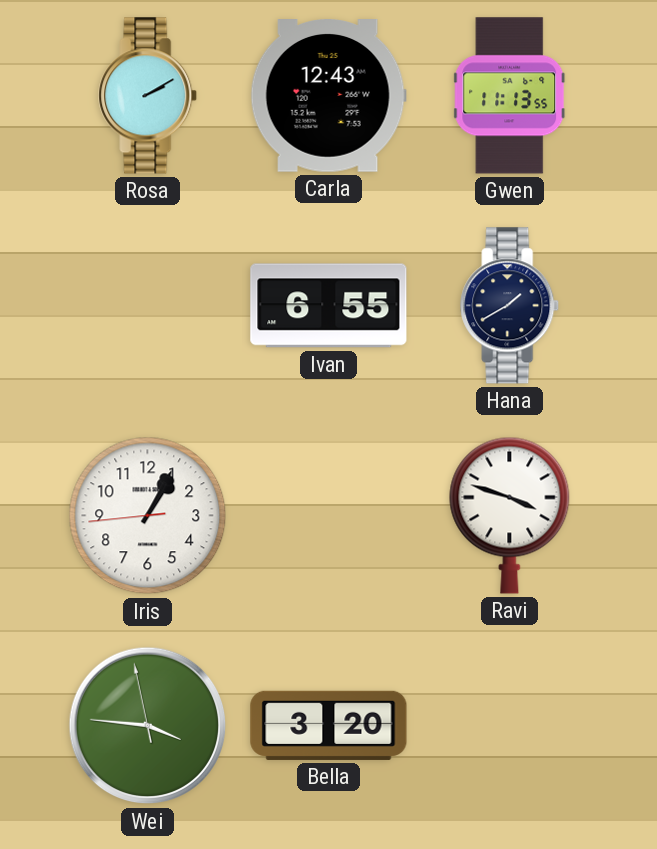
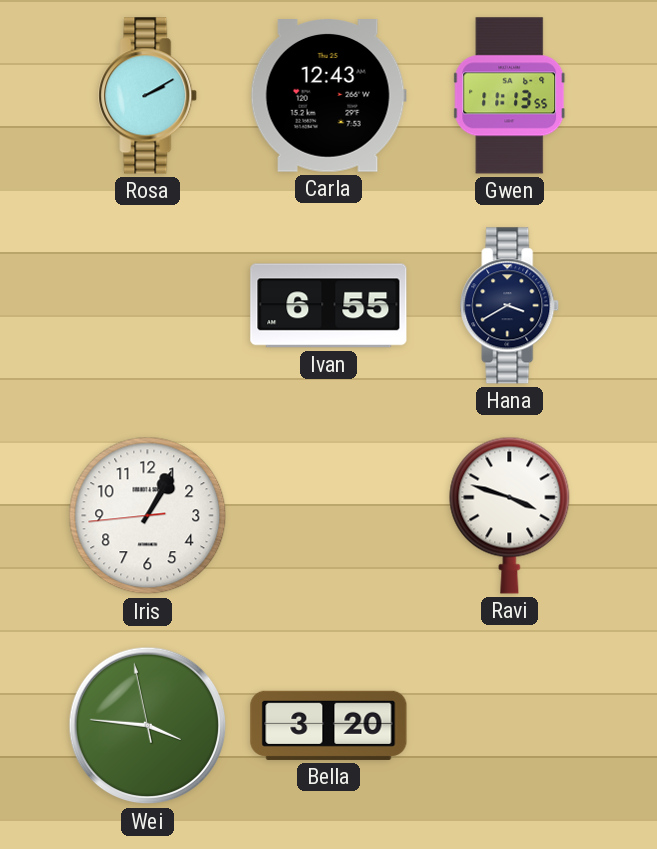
Hana: 1:40 -> 3:40
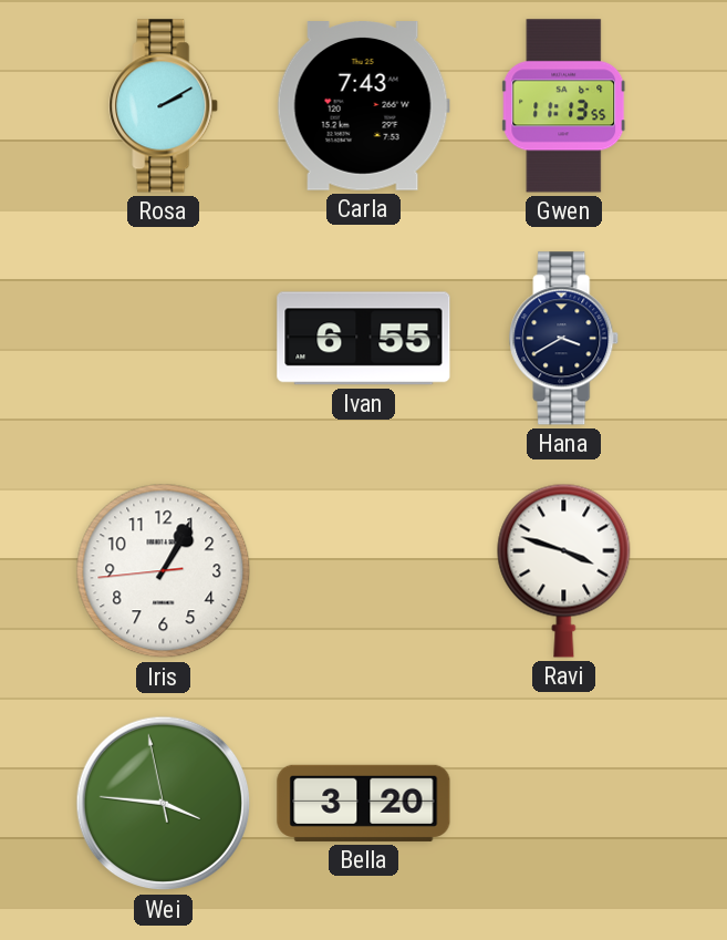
Carla: 12:43 -> 7:43
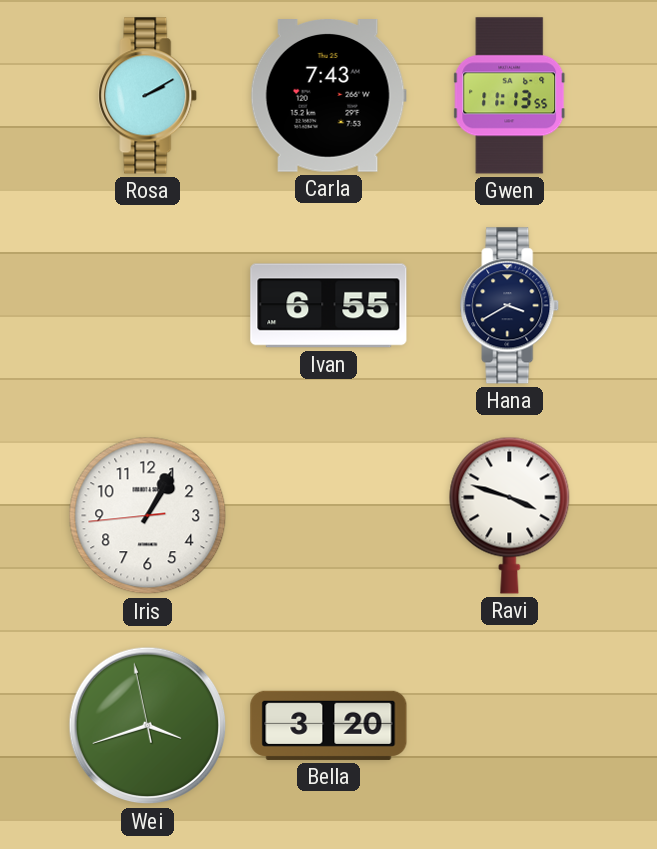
Wei: 3:45 -> 3:41
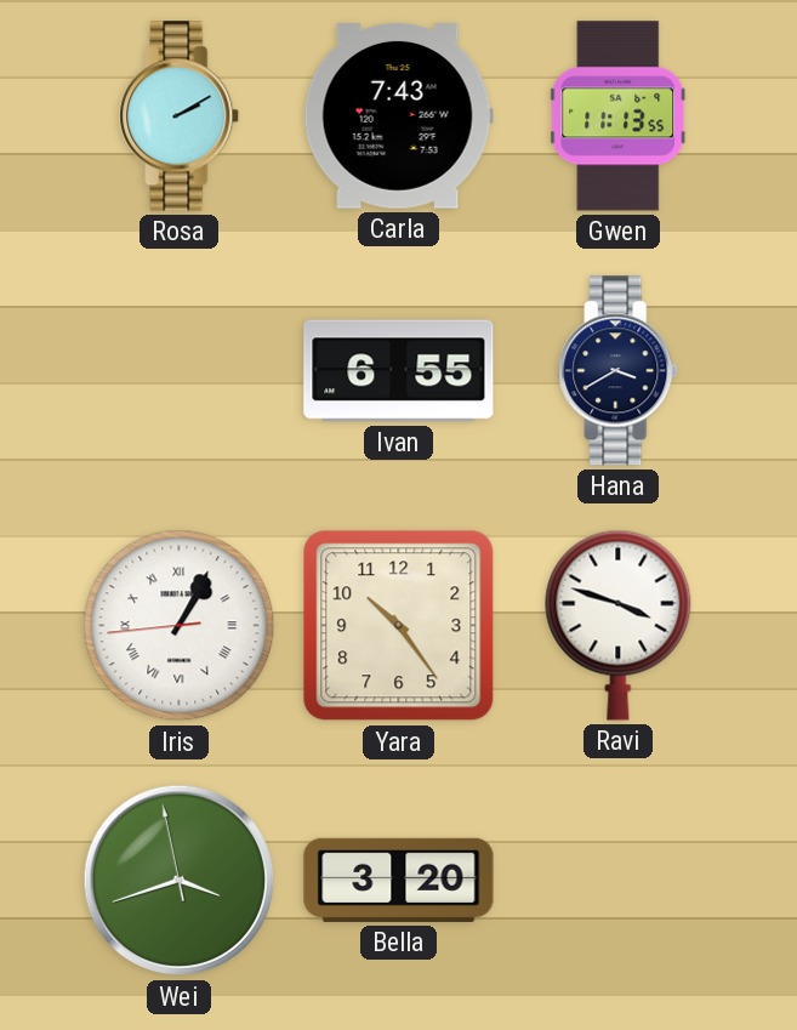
Iris numerals: Arabic -> Roman
Yara: none -> 10:24
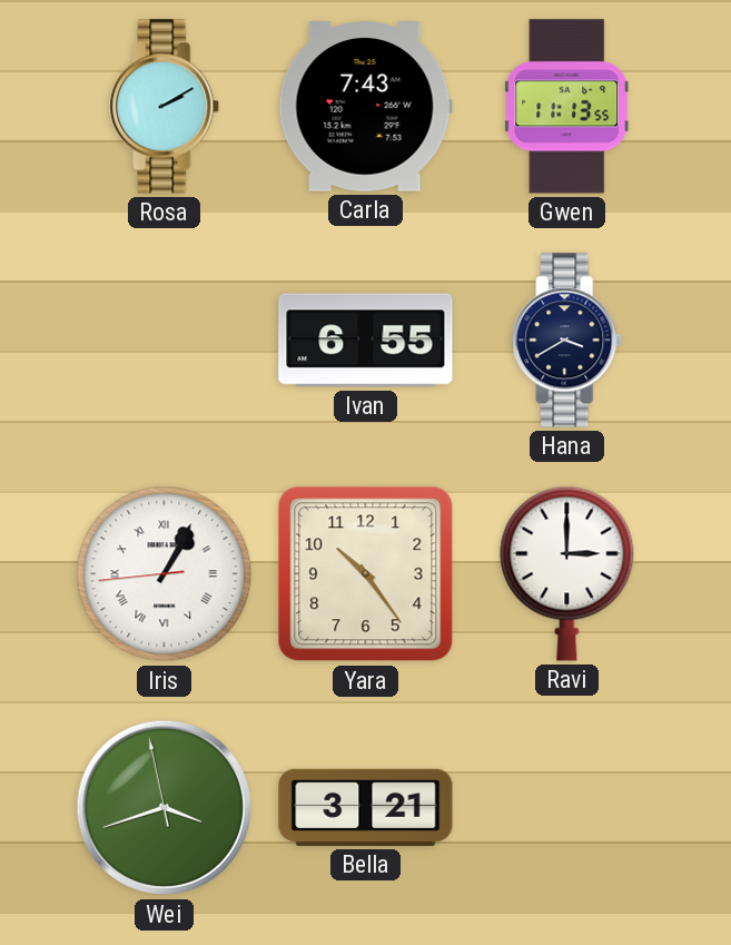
Ravi: 3:48 -> 3:00
Bella: 3:20 -> 3:21
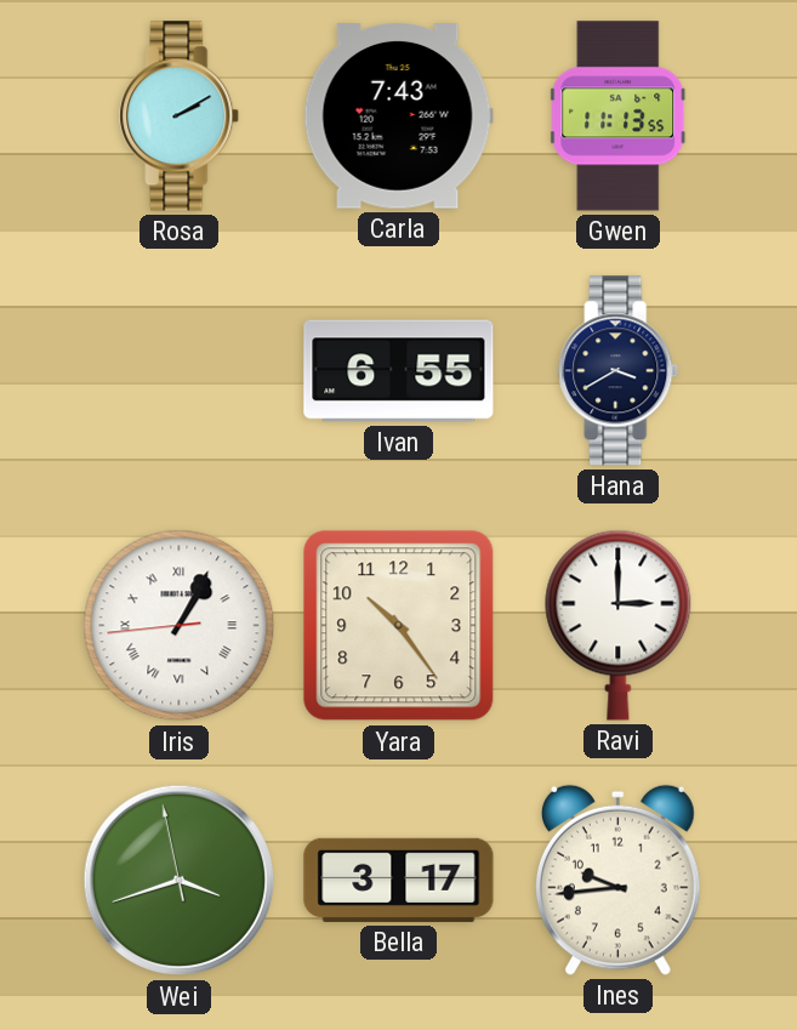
Bella: 3:21 -> 3:17
Ines: none -> 9:44
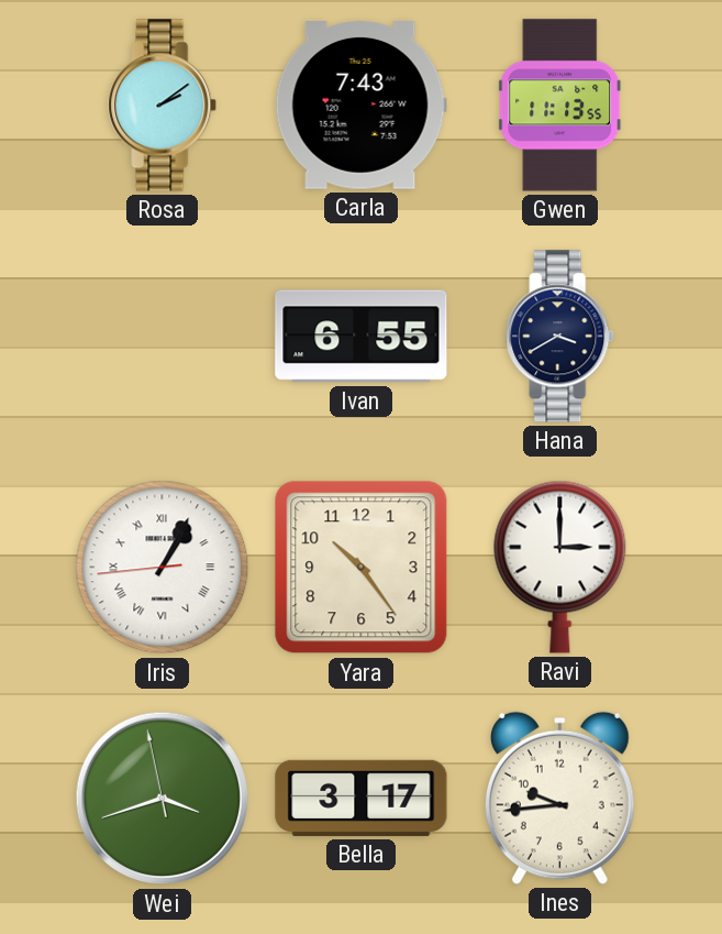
Rosa: 2:10 -> 2:09
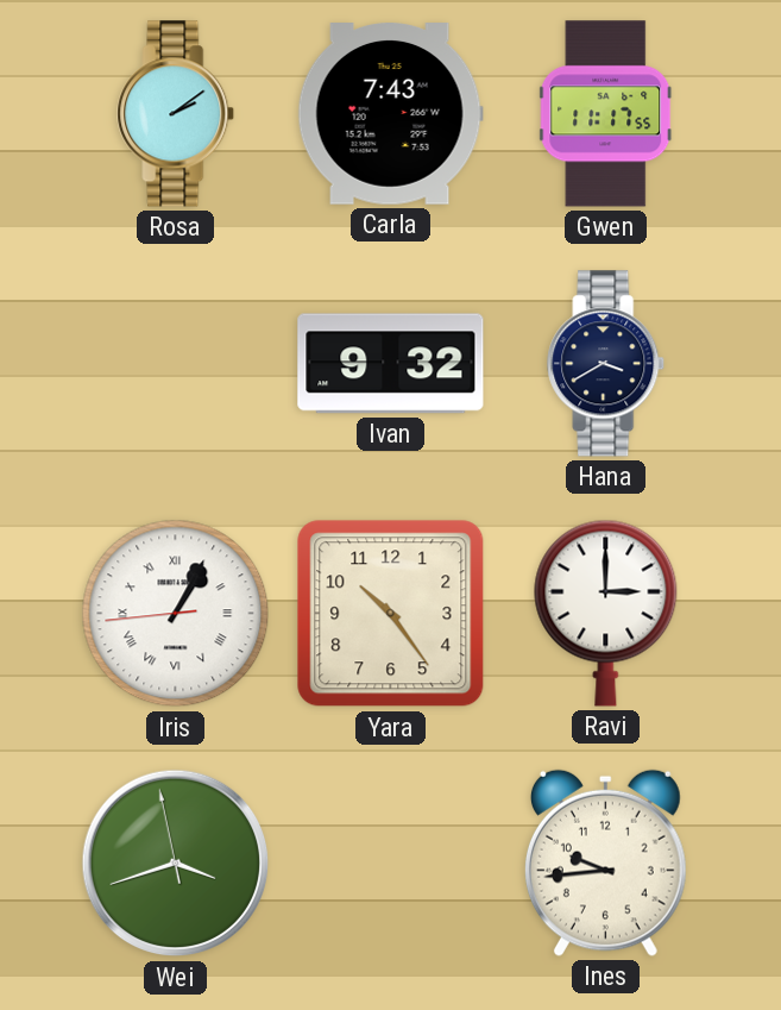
Gwen: 11:13 -> 11:17
Ivan: 6:55 -> 9:32
Bella: 3:17 -> none
